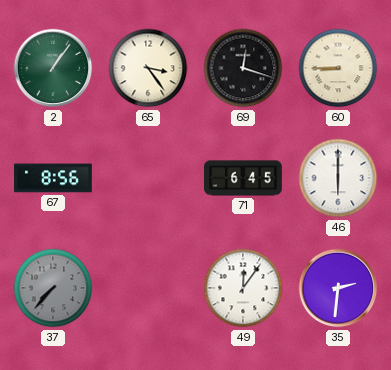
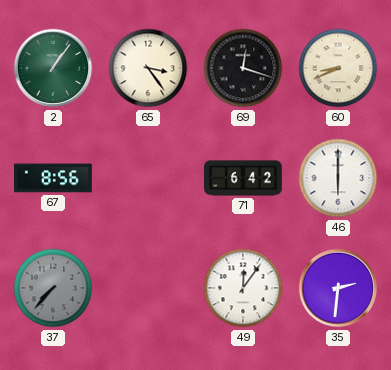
60: 8:45 -> 8:41
71: 6:45 -> 6:42
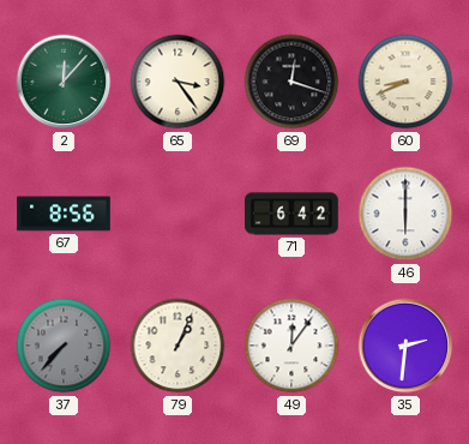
2: 1:06 -> 12:07
79: none -> 1:04
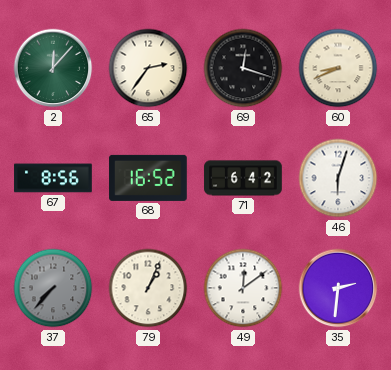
65: 3:24 -> 2:36
68: none -> 16:52
46: 6:00 -> 6:03
49: 12:06 -> 12:09
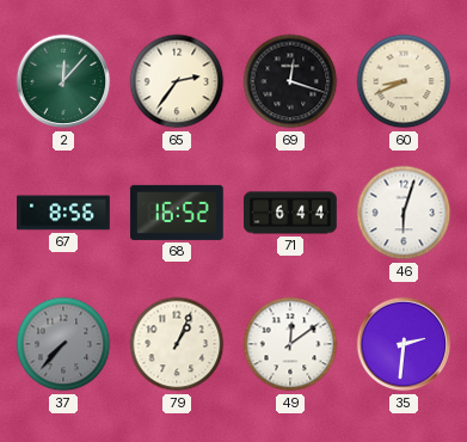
71: 6:42 -> 6:44
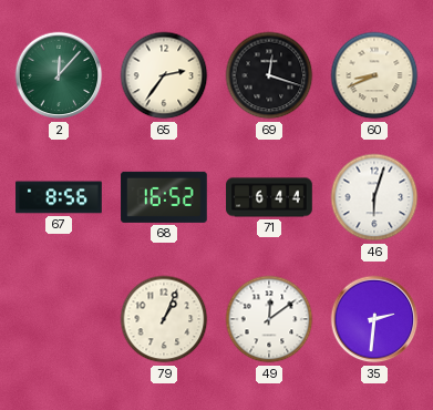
37: 7:37 -> none
